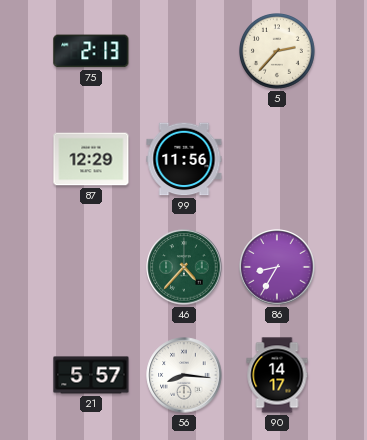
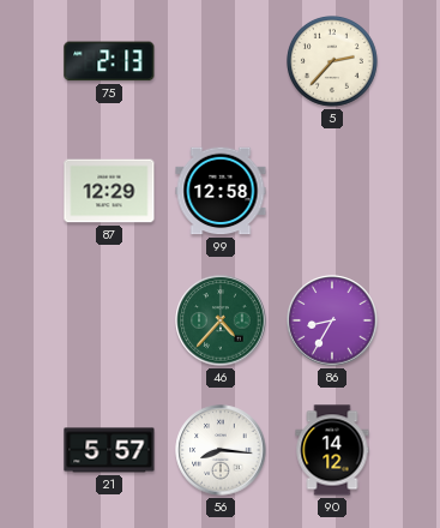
99: 11:56 -> 12:58
90: 14:17 -> 14:12
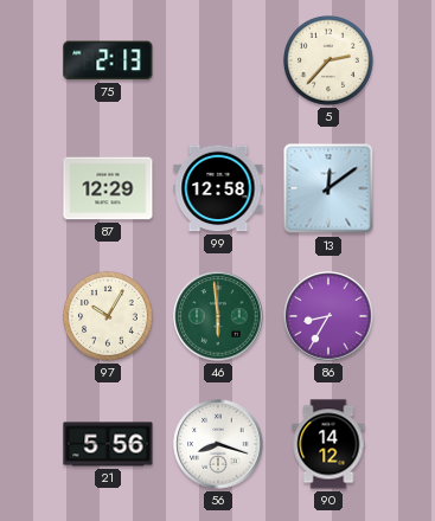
13: none -> 12:09
97: none -> 10:05
46: 4:37 -> 5:59
21: 5:57 -> 5:56
56: 8:16 -> 8:18
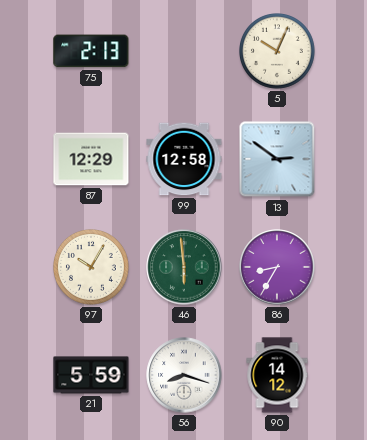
5: 2:37 -> 10:04
13: 12:09 -> 2:51
21: 5:56 -> 5:59
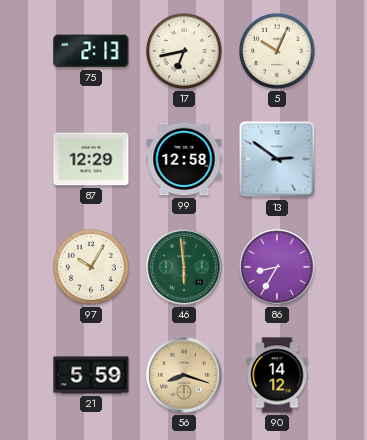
17: none -> 6:43
56 dial: white -> champagne
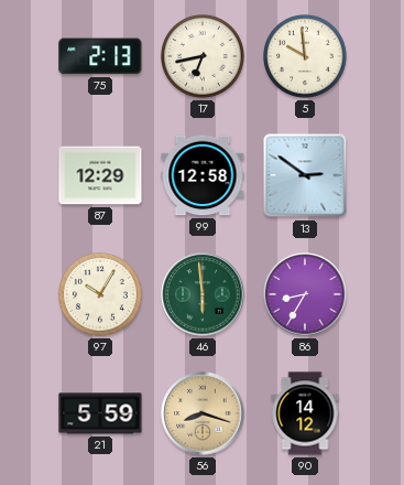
5: 10:04 -> 9:59
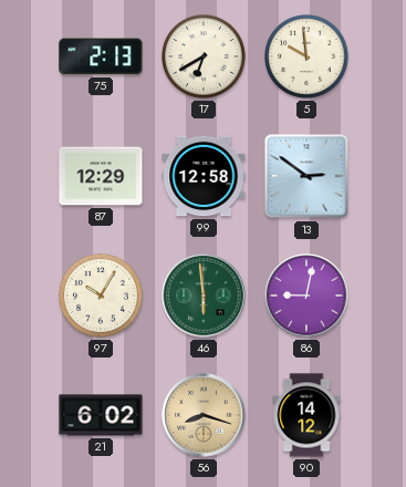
17: 6:43 -> 6:40
86: 8:35 -> 9:02
21: 5:59 -> 6:02
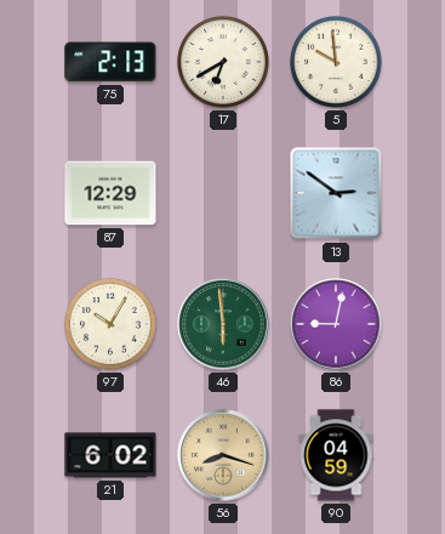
99: 12:58 -> none
90: 14:12 -> 04:59
